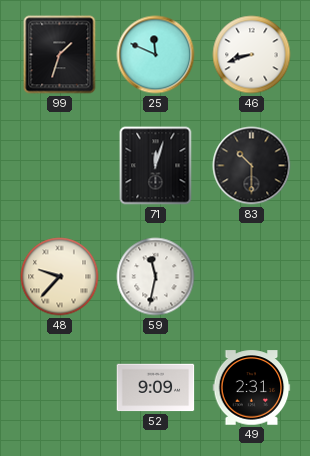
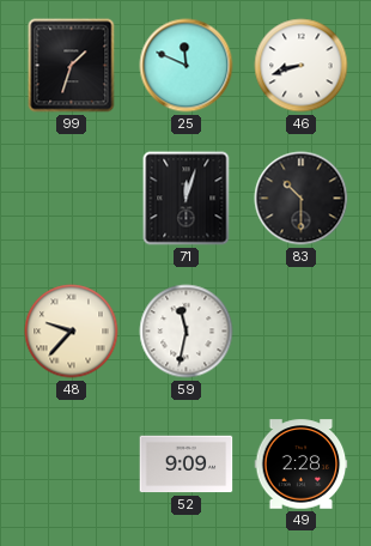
49: 2:31 -> 2:28
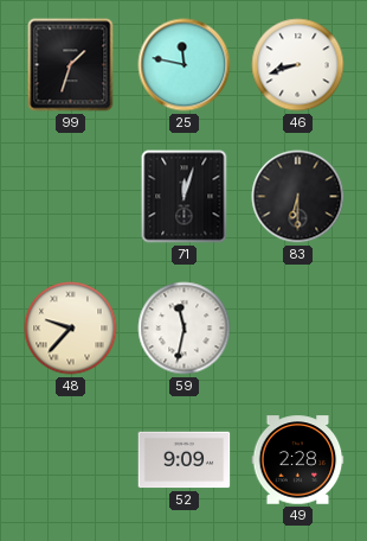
25: 11:49 -> 11:47
83: 10:30 -> 6:30
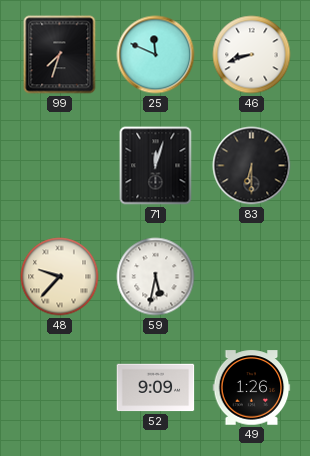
99: 1:33 -> 7:33
25: 11:47 -> 11:49
59: 11:32 -> 5:32
49: 2:28 -> 1:26
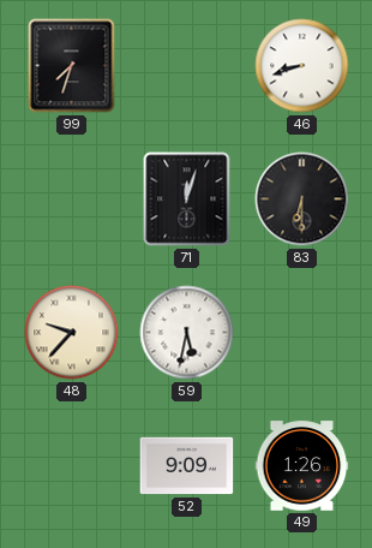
25: 11:49 -> none
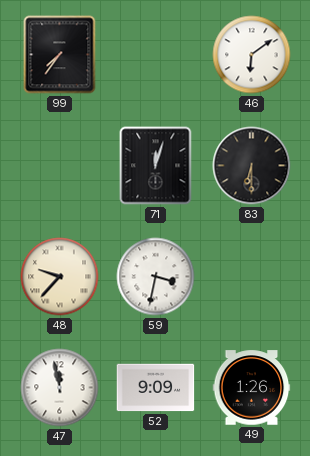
99: 7:33 -> 7:36
46: 8:42 -> 6:09
59: 5:32 -> 3:32
47: none -> 11:58
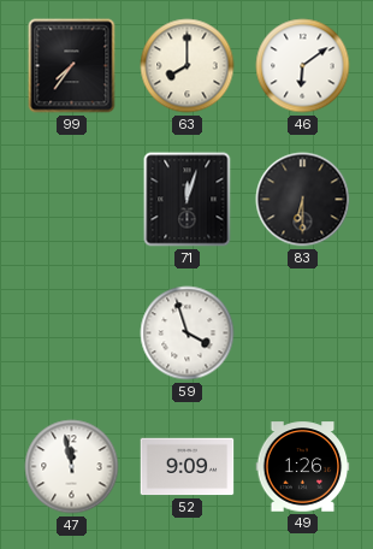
63: none -> 8:00
48: 9:37 -> none
59: 3:32 -> 3:57
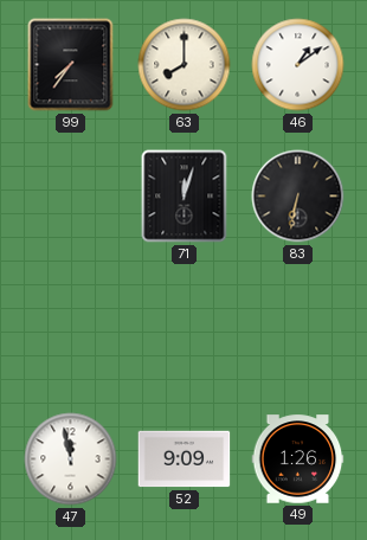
46: 6:09 -> 1:09
83: 6:30 -> 6:32
59: 3:57 -> none
